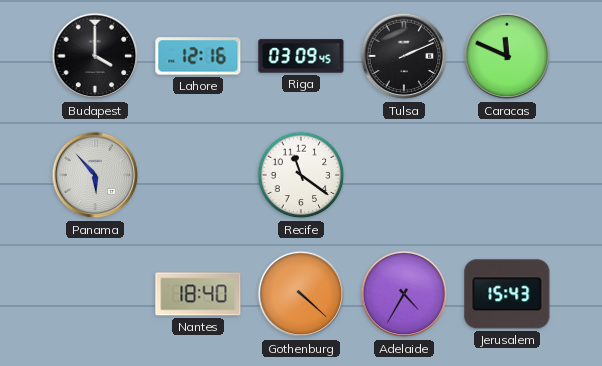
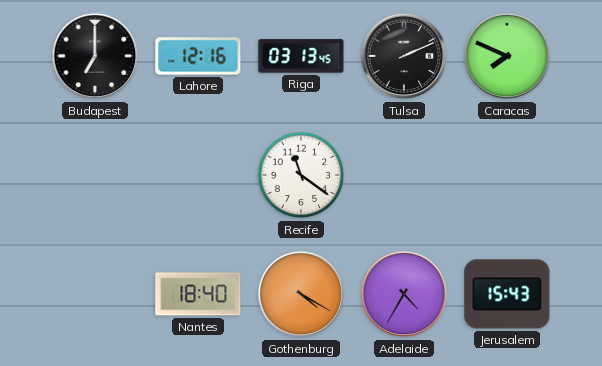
Budapest: 4:00 -> 7:00
Riga: 03:09 -> 03:13
Caracas: 11:49 -> 7:49
Panama: 5:53 -> none
Gothenburg: 4:22 -> 4:20
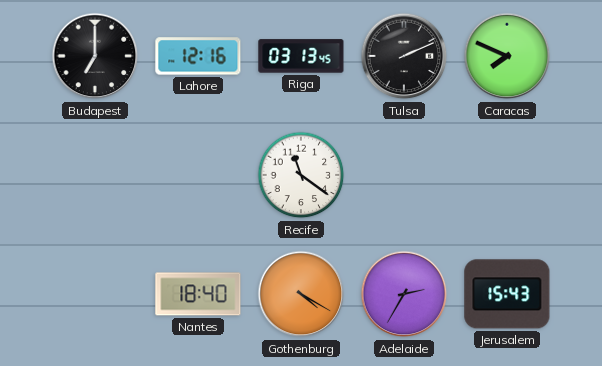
Adelaide: 4:35 -> 2:35
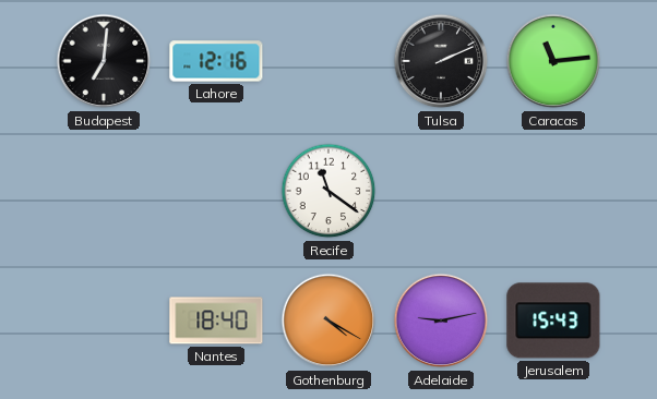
Budapest: 7:00 -> 7:01
Riga: 03:13 -> none
Caracas: 7:49 -> 11:14
Adelaide: 2:35 -> 9:13
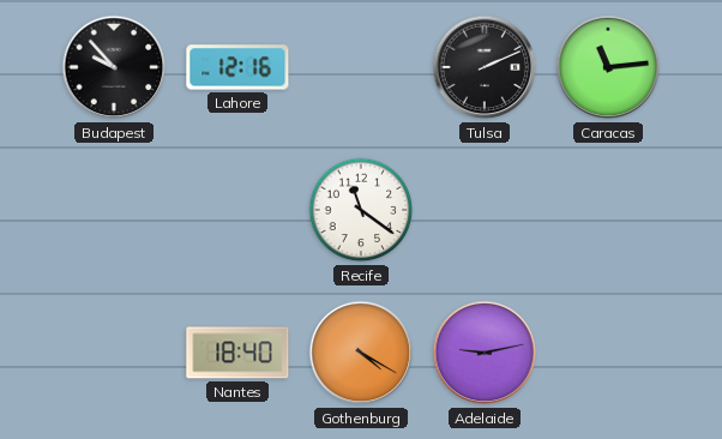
Budapest: 7:01 -> 9:53
Jerusalem: 15:43 -> none
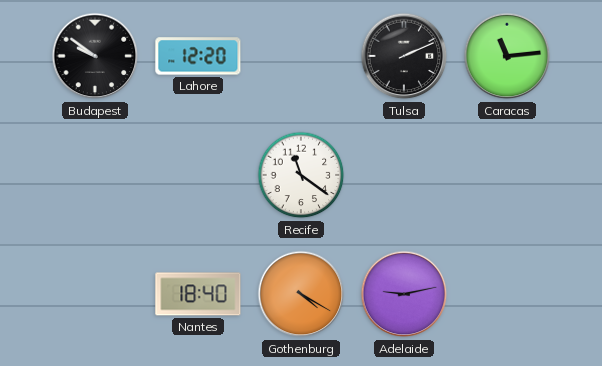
Budapest: 9:53 -> 9:51
Lahore: 12:16 -> 12:20
